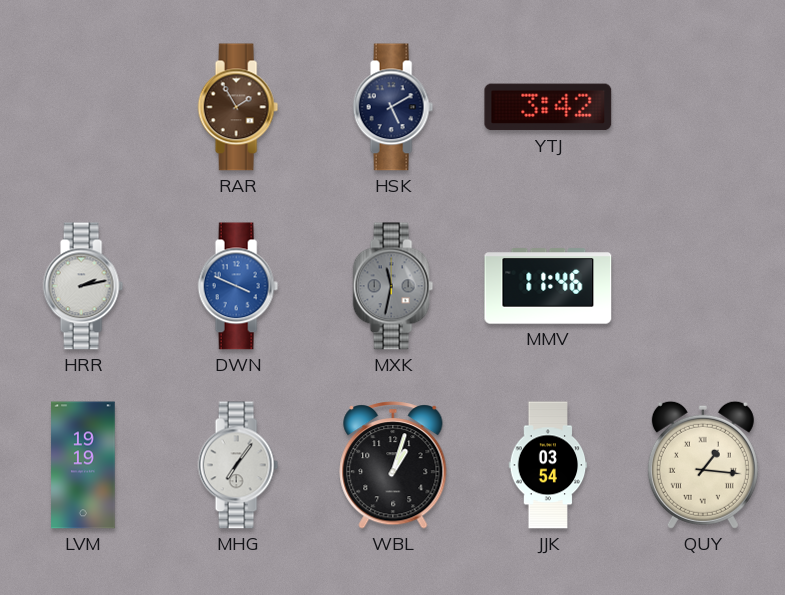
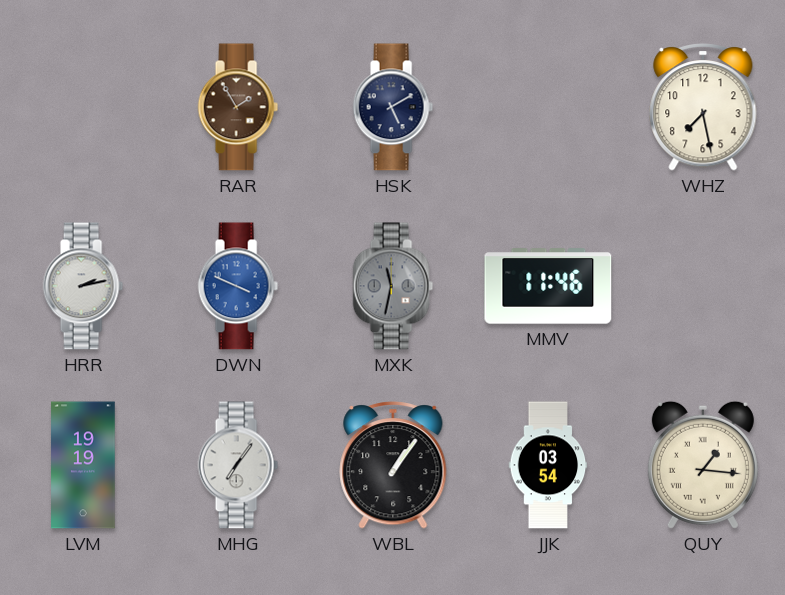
YTJ: 3:42 -> none
WHZ: none -> 7:28
WBL: 1:03 -> 1:06
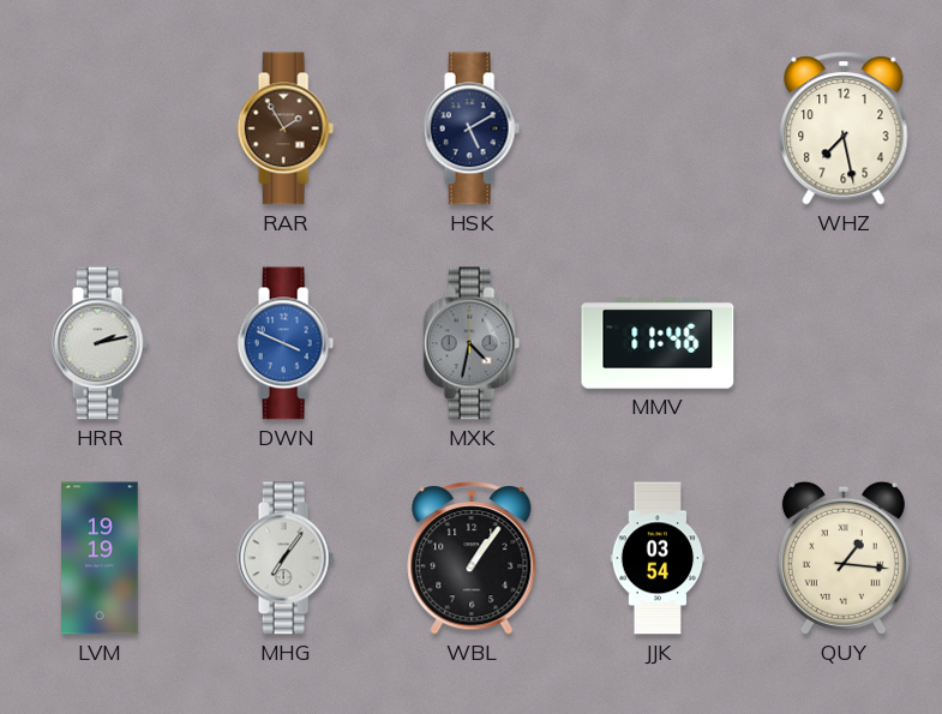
MXK: 11:32 -> 4:32
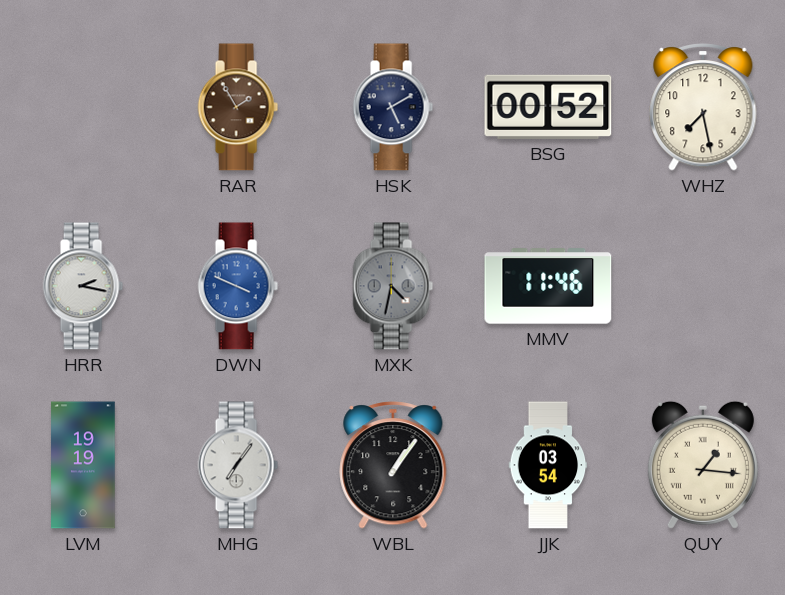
BSG: none -> 00:52
HRR: 2:13 -> 2:17
